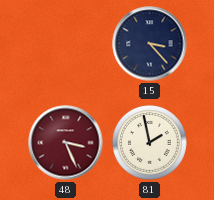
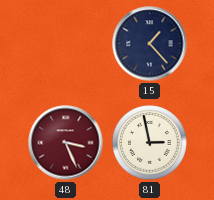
15: 3:23 -> 1:23
81: 1:58 -> 2:58
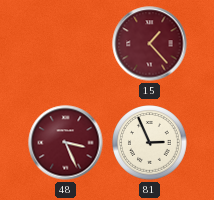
15 dial: navy -> burgundy
81: 2:58 -> 2:56
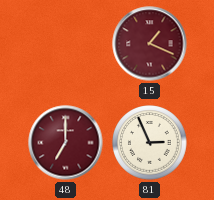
15: 1:23 -> 1:19
48: 3:26 -> 7:00
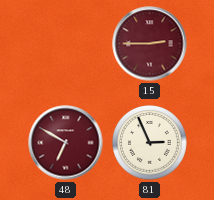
15: 1:19 -> 2:45
48: 7:00 -> 6:50
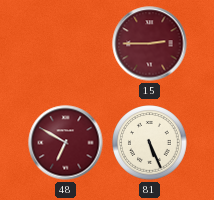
81: 2:56 -> 5:26
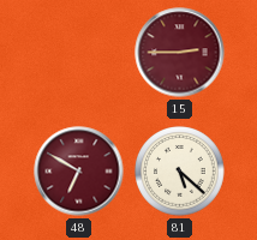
81: 5:26 -> 5:22
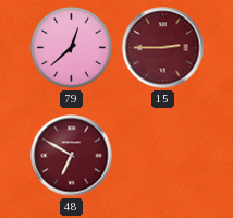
79: none -> 12:38
81: 5:22 -> none
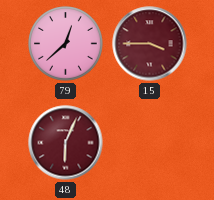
15: 2:45 -> 3:45
48: 6:50 -> 6:04
